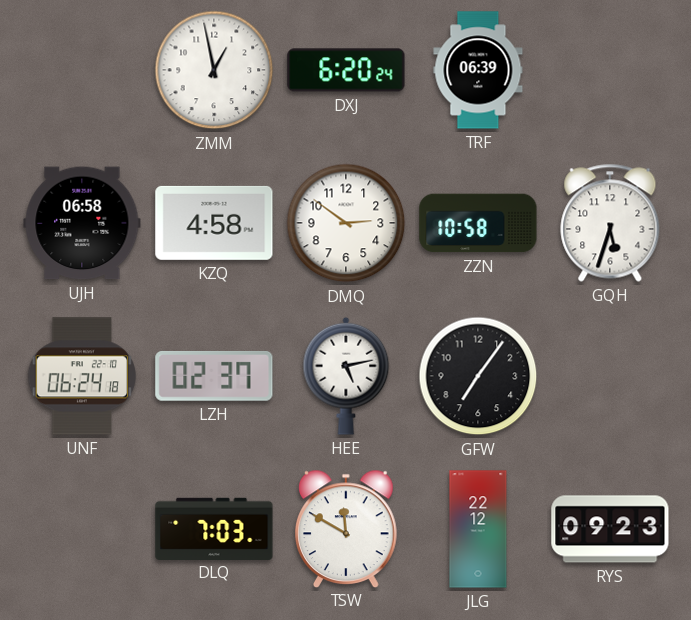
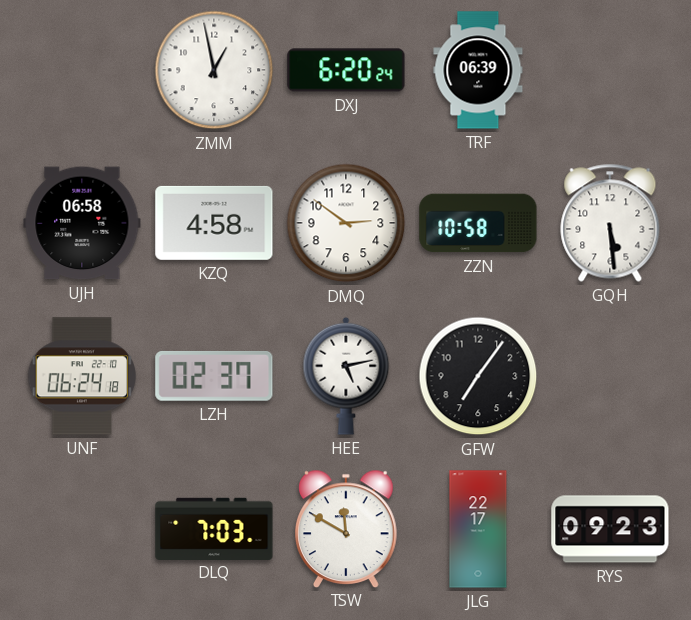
GQH: 5:33 -> 5:29
JLG: 22:12 -> 22:17
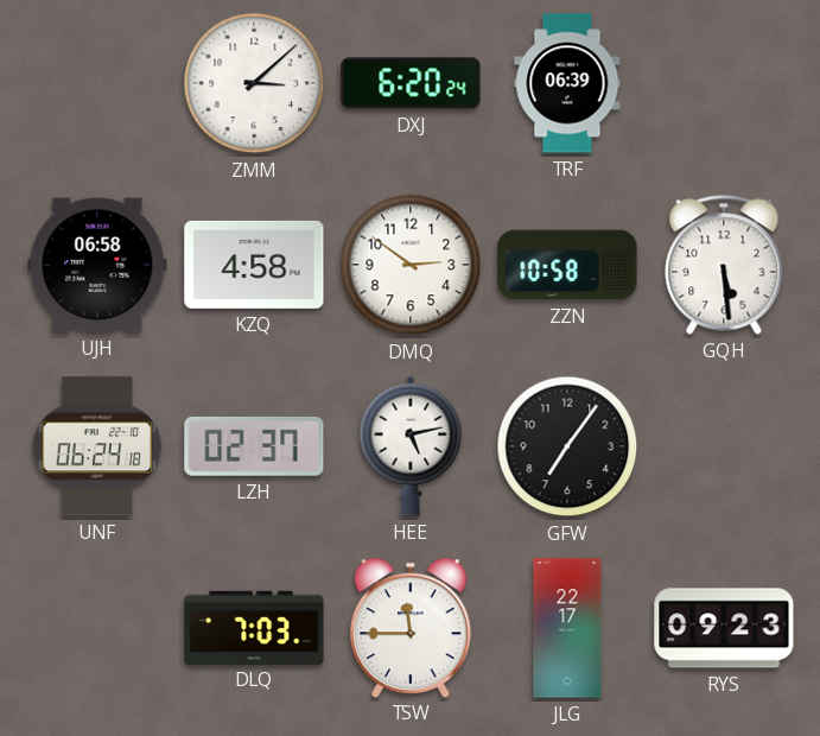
ZMM: 12:58 -> 3:08
TSW: 11:50 -> 11:45
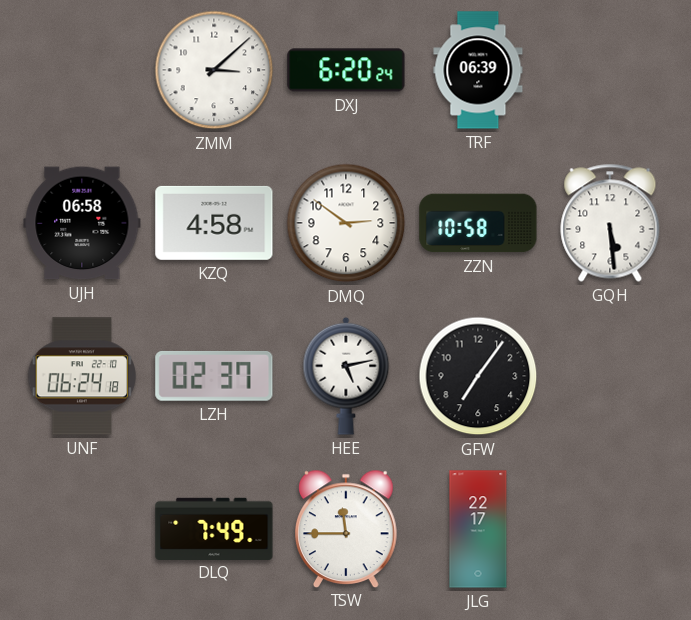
DLQ: 7:03 -> 7:49
RYS: 09:23 -> none
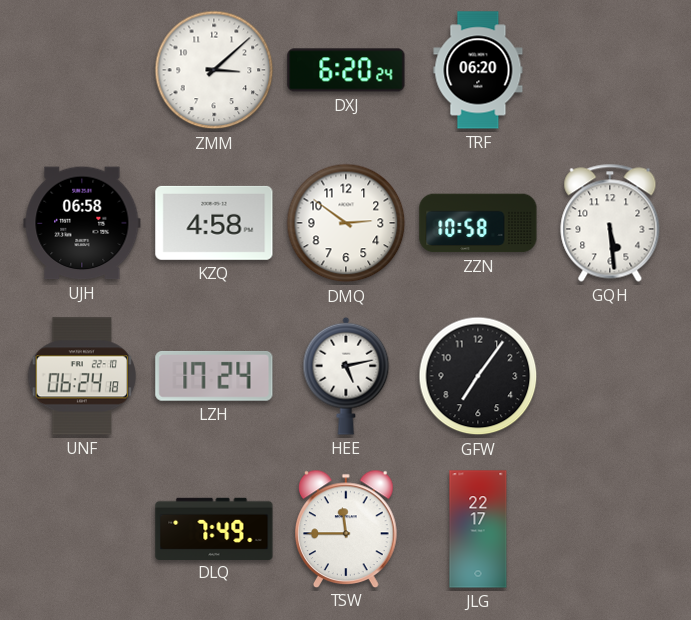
TRF: 06:39 -> 06:20
LZH: 02:37 -> 17:24
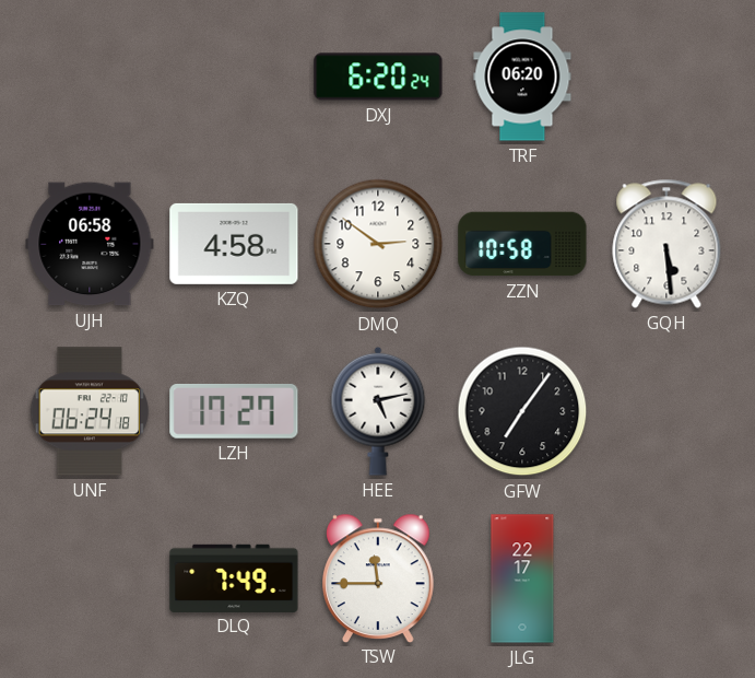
ZMM: 3:08 -> none
LZH: 17:24 -> 17:27
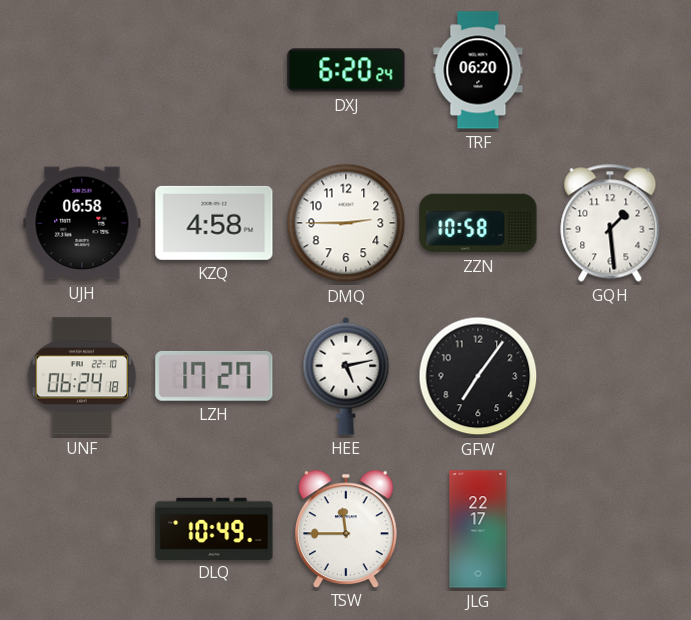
DMQ: 2:51 -> 2:45
GQH: 5:29 -> 1:29
DLQ: 7:49 -> 10:49
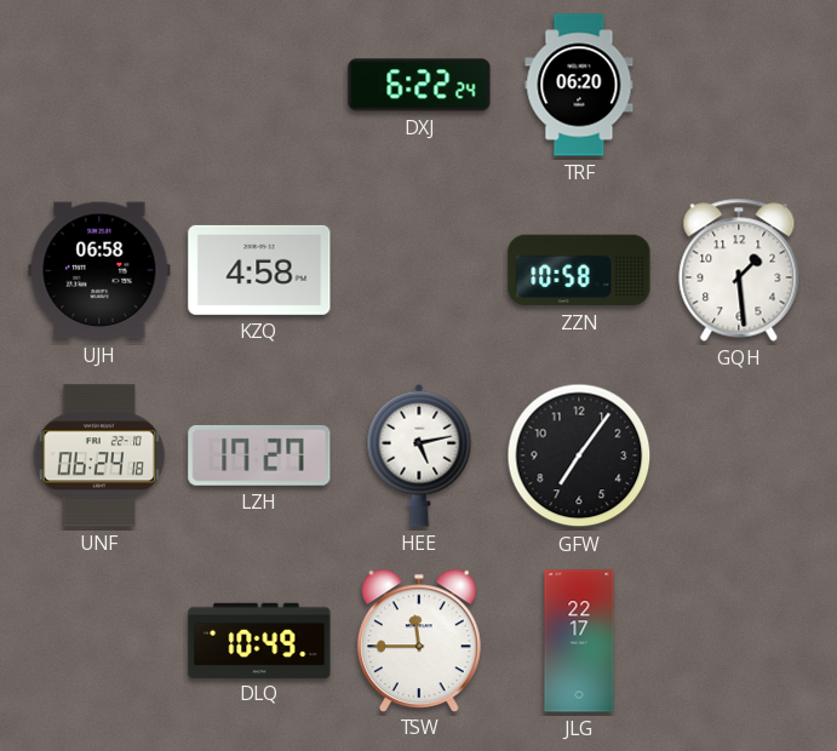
DXJ: 6:20 -> 6:22
DMQ: 2:45 -> none
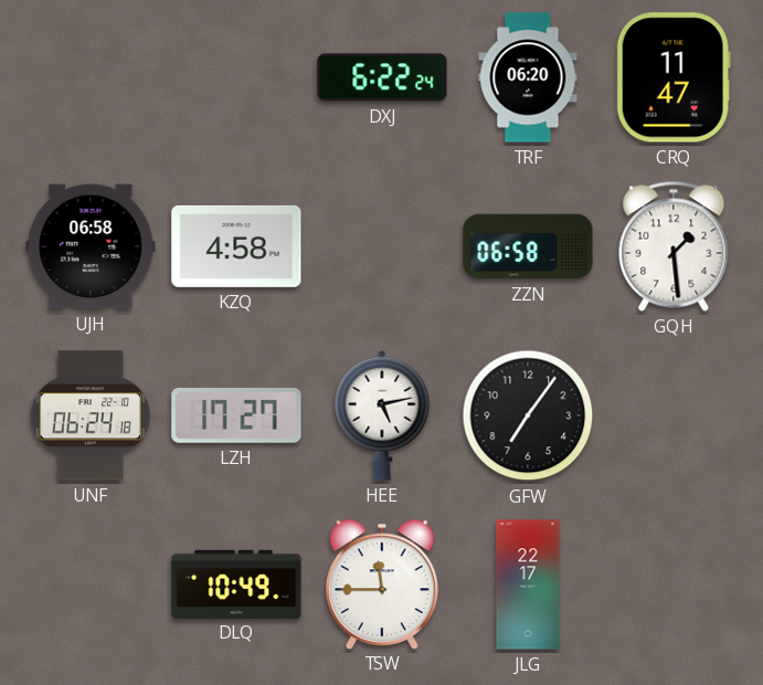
CRQ: none -> 11:47
ZZN: 10:58 -> 06:58
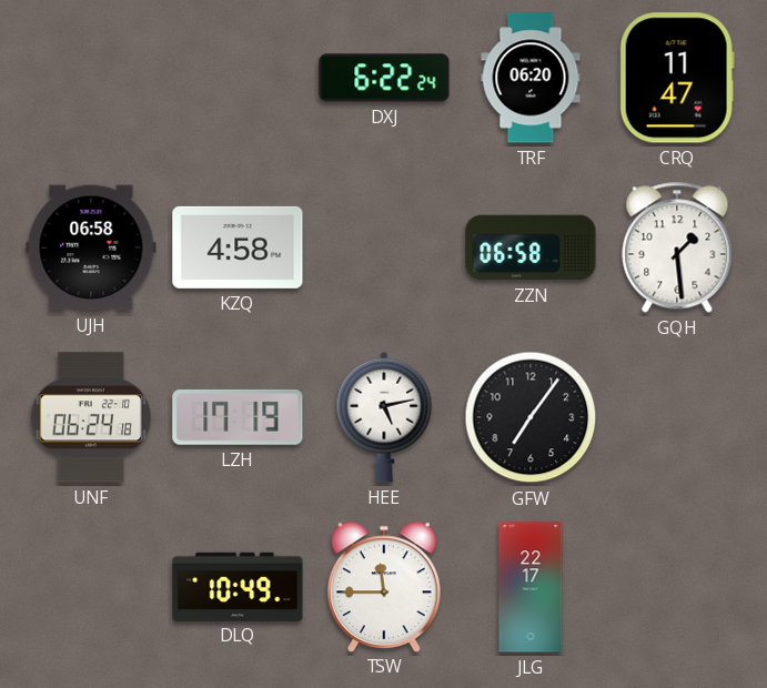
LZH: 17:27 -> 17:19
